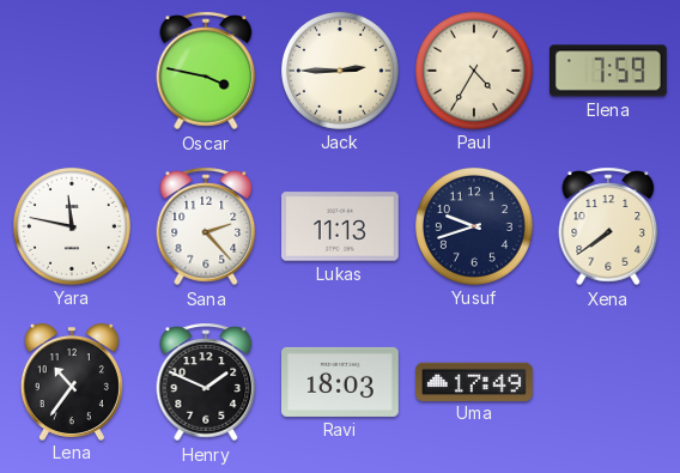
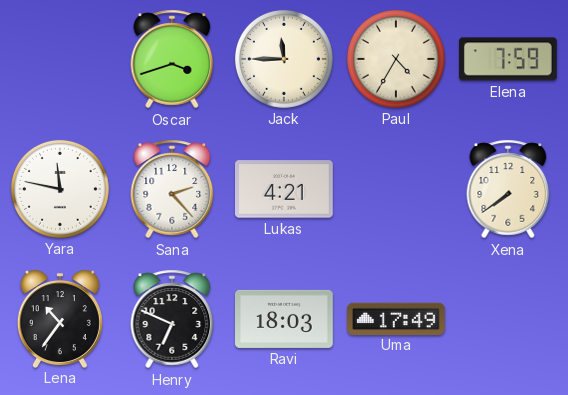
Oscar: 3:47 -> 3:42
Jack: 2:45 -> 11:45
Lukas: 11:13 -> 4:21
Yusuf: 9:42 -> none
Henry: 1:49 -> 6:49
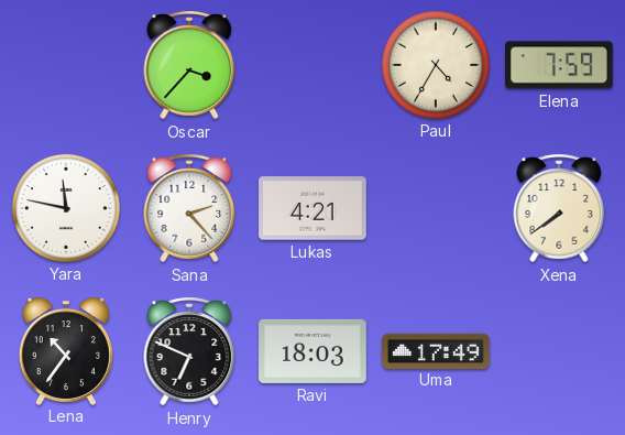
Oscar: 3:42 -> 3:37
Jack: 11:45 -> none
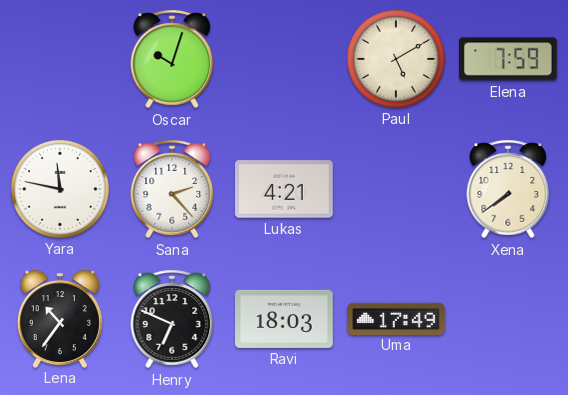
Oscar: 3:37 -> 10:03
Paul: 4:35 -> 5:10
